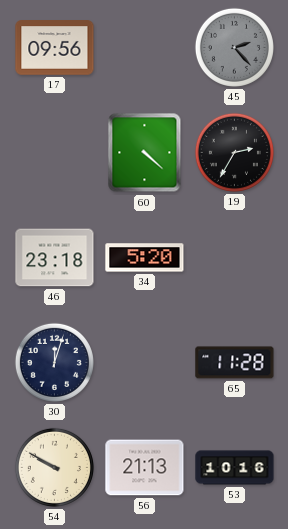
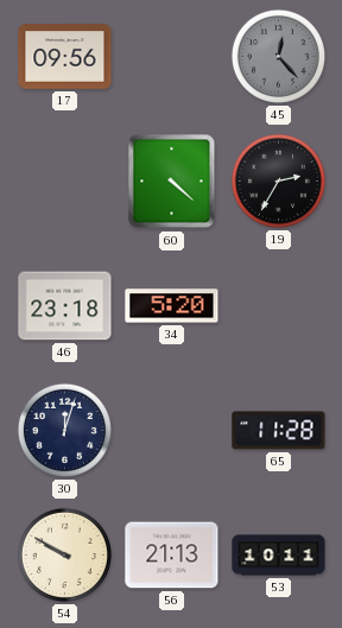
45: 2:23 -> 12:23
53: 10:16 -> 10:11
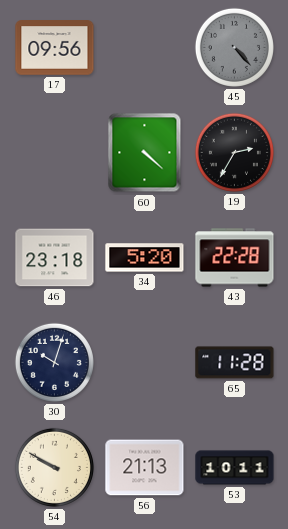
45: 12:23 -> 4:23
43: none -> 22:28
30: 12:03 -> 10:03
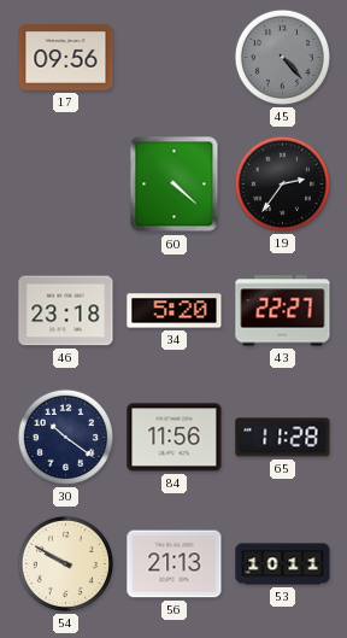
19: 2:35 -> 2:36
43: 22:28 -> 22:27
30: 10:03 -> 10:21
84: none -> 11:56
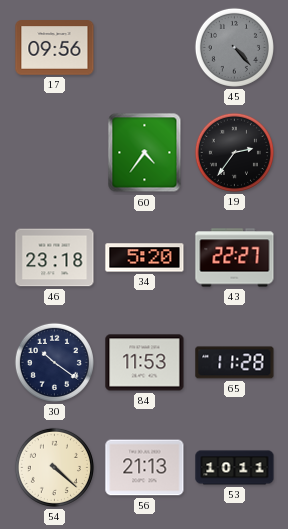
60: 4:22 -> 4:36
84: 11:56 -> 11:53
54: 9:50 -> 4:22
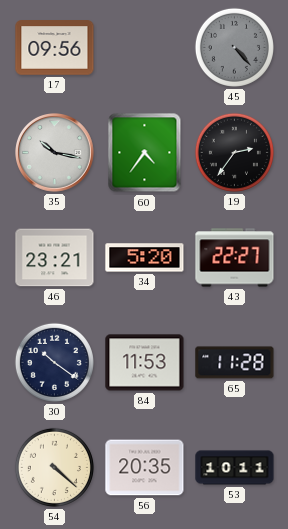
35: none -> 10:17
46: 23:18 -> 23:21
56: 21:13 -> 20:35
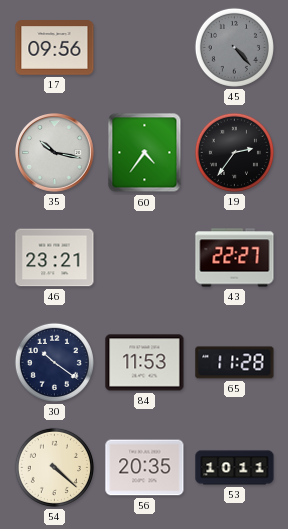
34: 5:20 -> none
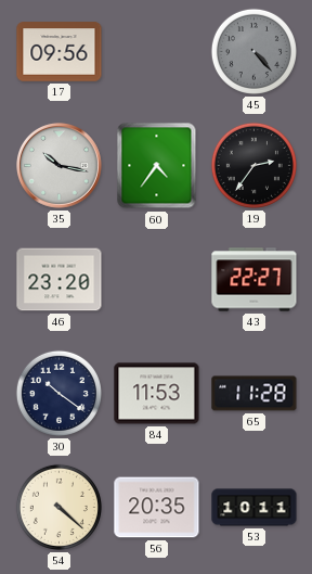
46: 23:21 -> 23:20
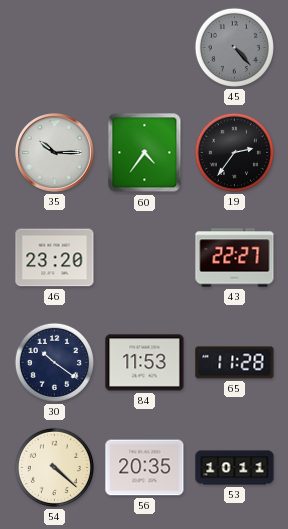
17: 09:56 -> none
35: 10:17 -> 10:15
